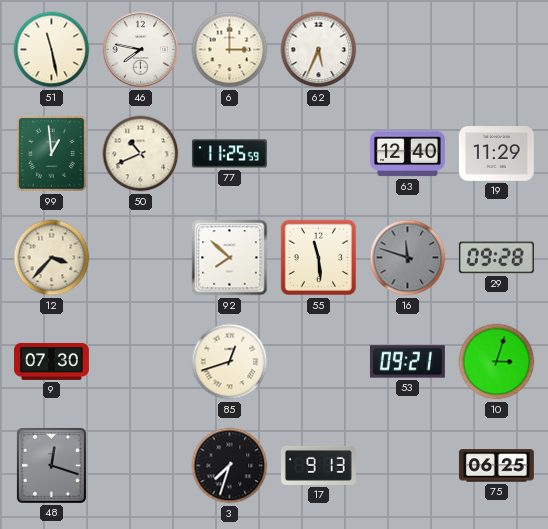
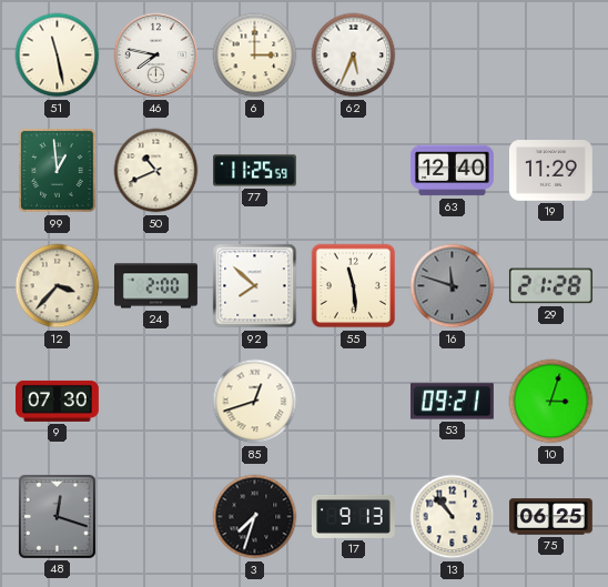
24: none -> 2:00
29: 09:28 -> 21:28
13: none -> 10:53
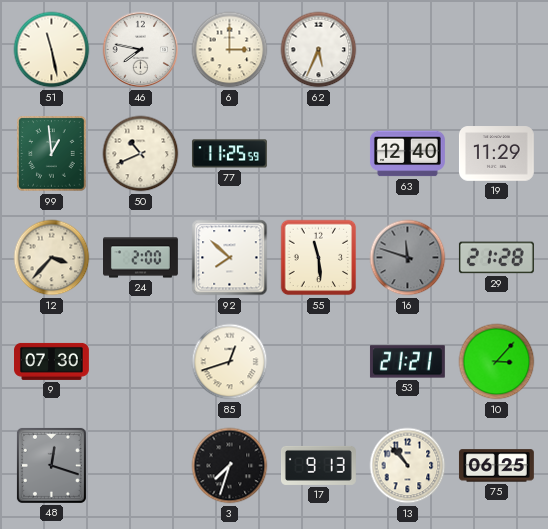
53: 09:21 -> 21:21
10: 3:03 -> 3:07
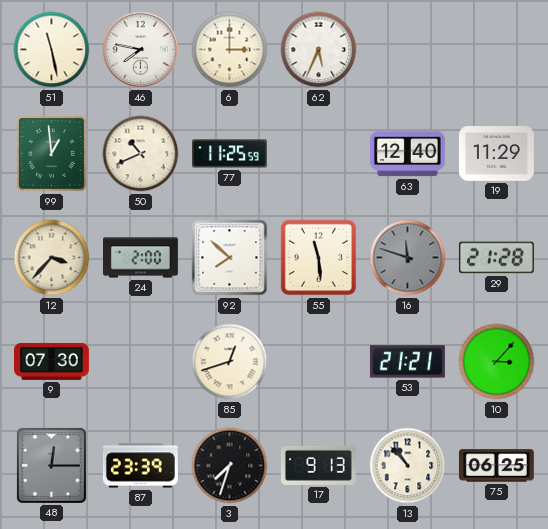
48: 12:18 -> 12:15
87: none -> 23:39
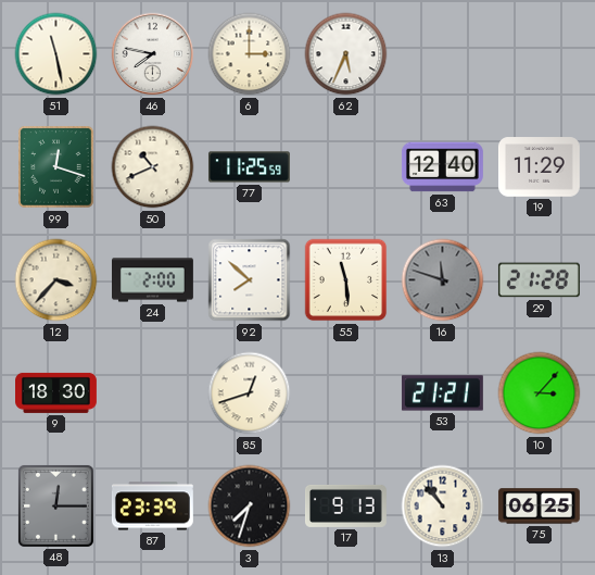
99: 12:59 -> 12:18
9: 07:30 -> 18:30
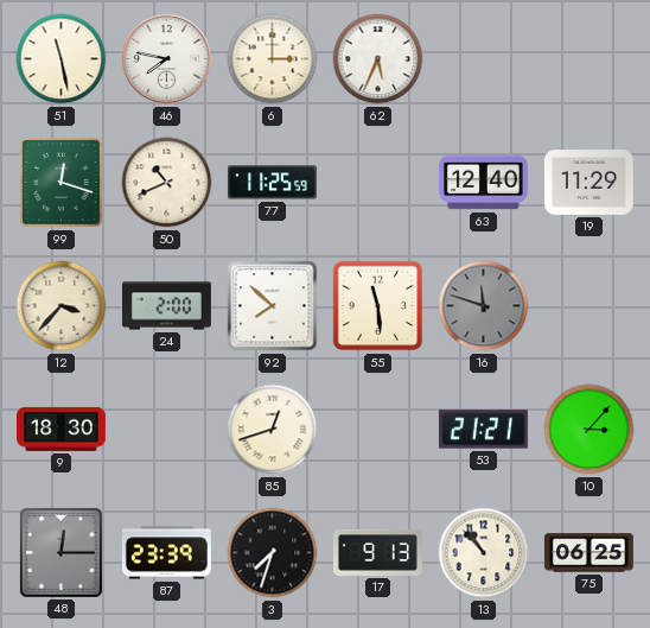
29: 21:28 -> none
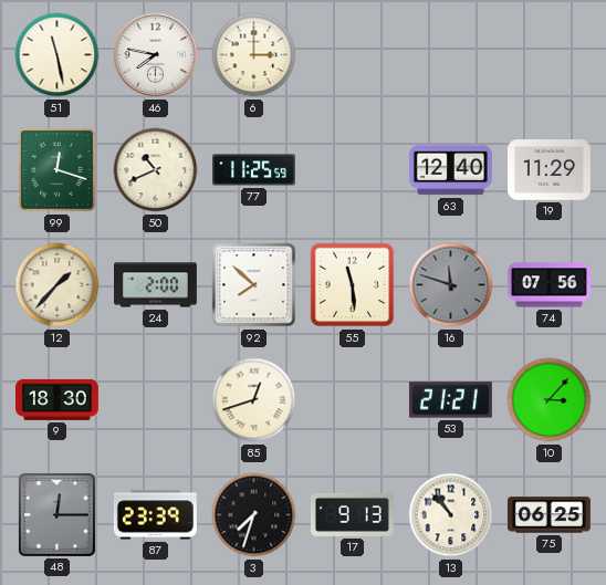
62: 5:34 -> none
12: 3:37 -> 1:37
74: none -> 07:56
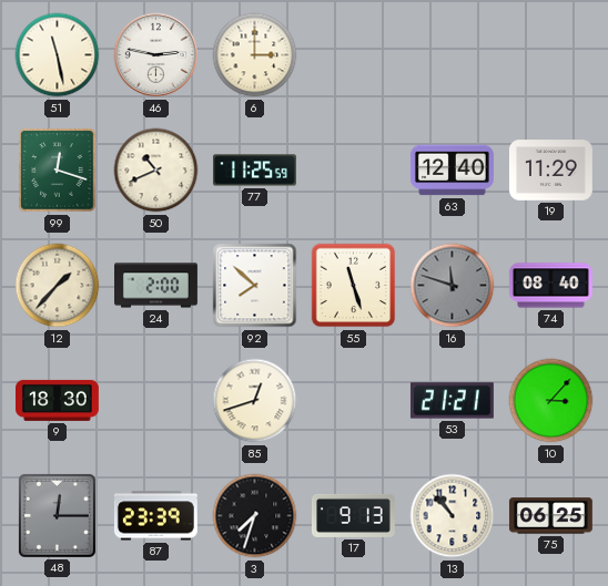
46: 7:47 -> 2:47
55: 11:29 -> 11:27
74: 07:56 -> 08:40
